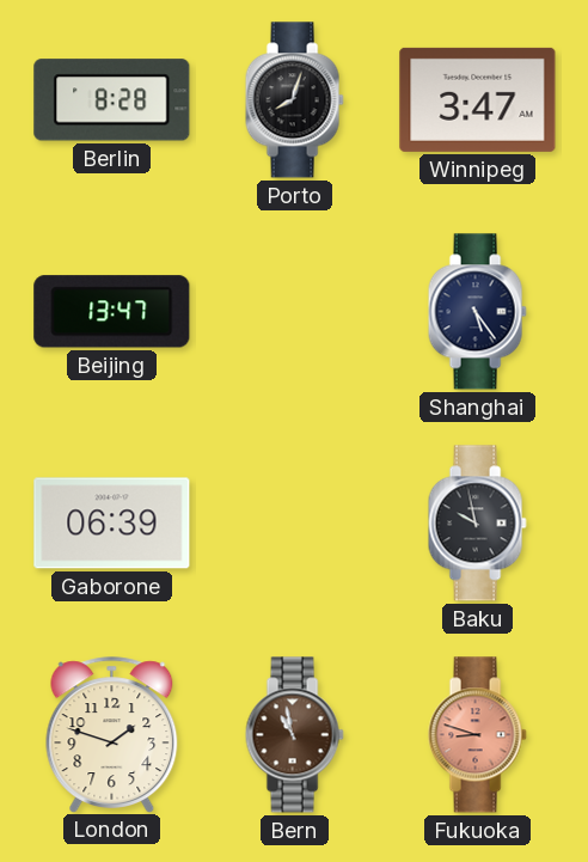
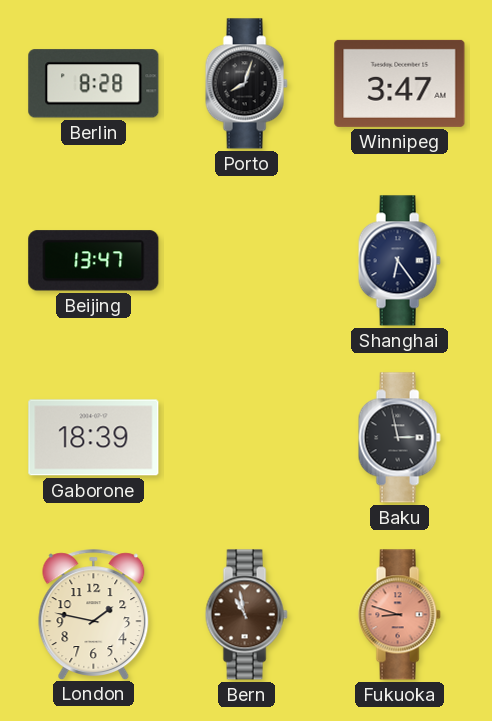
Shanghai: 5:24 -> 6:24
Gaborone: 06:39 -> 18:39
Baku: 9:58 -> 2:58
London: 1:48 -> 1:47
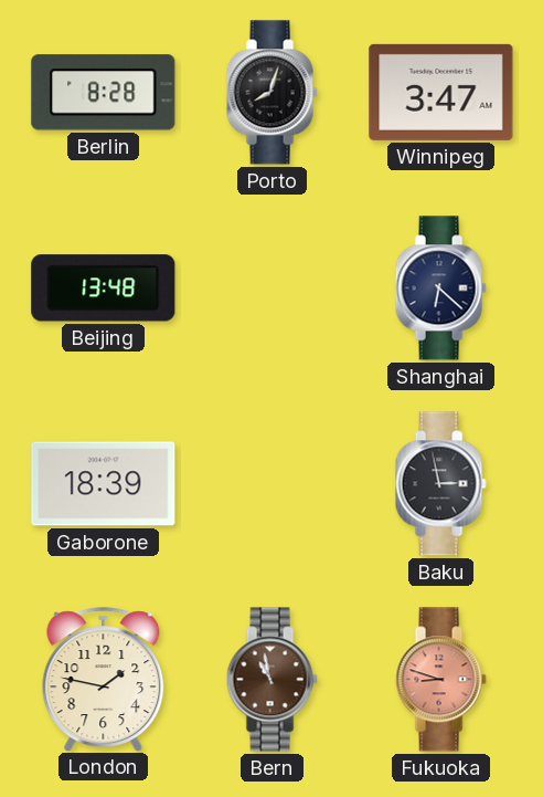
Beijing: 13:47 -> 13:48
Shanghai: 6:24 -> 6:22
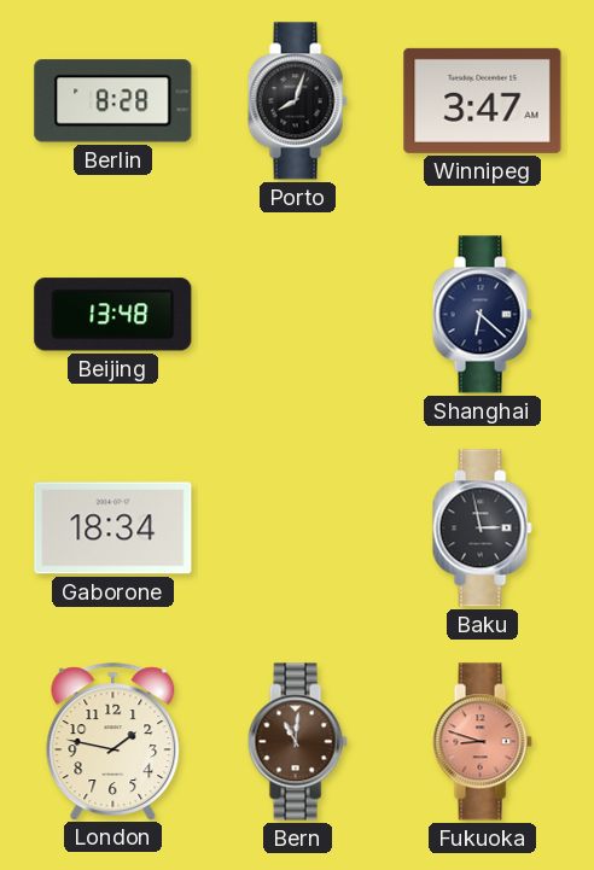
Gaborone: 18:39 -> 18:34
Bern: 10:58 -> 11:01
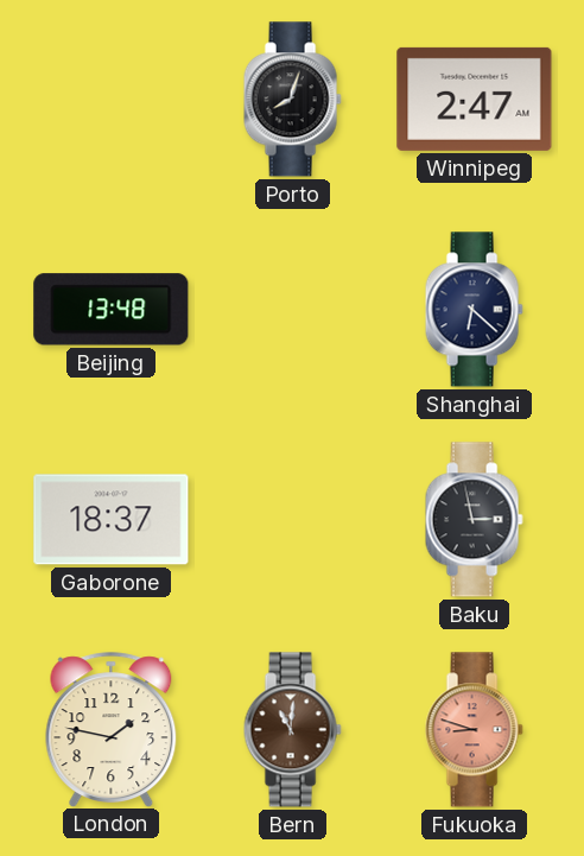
Berlin: 8:28 -> none
Winnipeg: 3:47 -> 2:47
Gaborone: 18:34 -> 18:37
